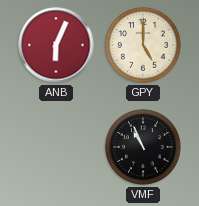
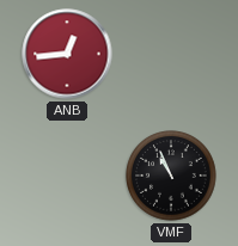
ANB: 6:04 -> 12:44
GPY: 5:00 -> none
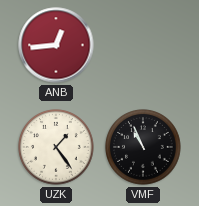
UZK: none -> 1:24
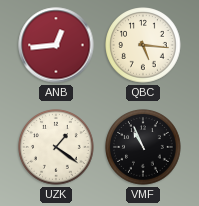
QBC: none -> 5:16
UZK: 1:24 -> 1:21
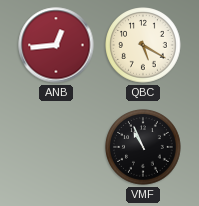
QBC: 5:16 -> 5:20
UZK: 1:21 -> none
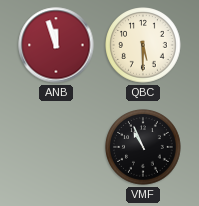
ANB: 12:44 -> 11:57
QBC: 5:20 -> 5:30
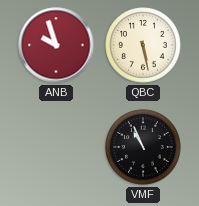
ANB: 11:57 -> 9:57
QBC: 5:30 -> 5:28
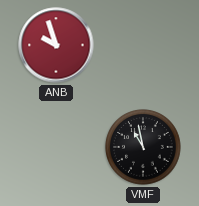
QBC: 5:28 -> none
VMF: 10:56 -> 10:58
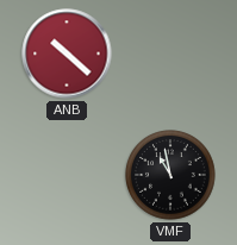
ANB: 9:57 -> 10:22
